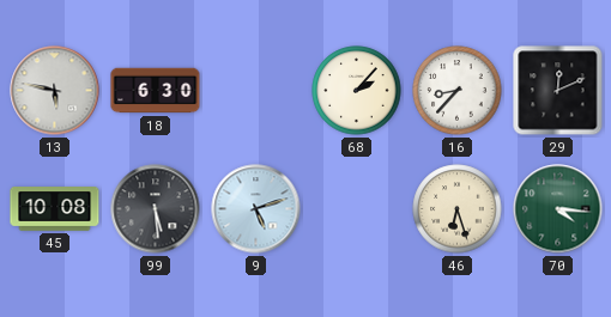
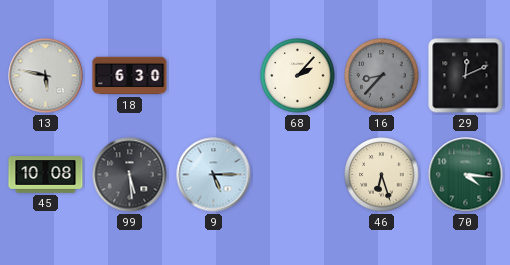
16 dial: white -> grey
9: 5:12 -> 5:15
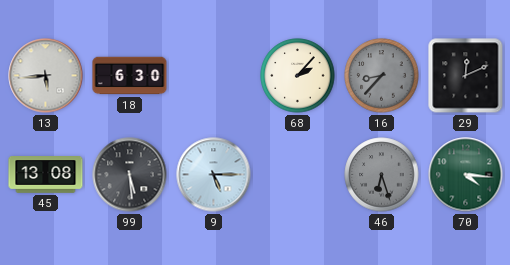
13: 5:47 -> 5:44
45: 10:08 -> 13:08
46 dial: cream -> grey
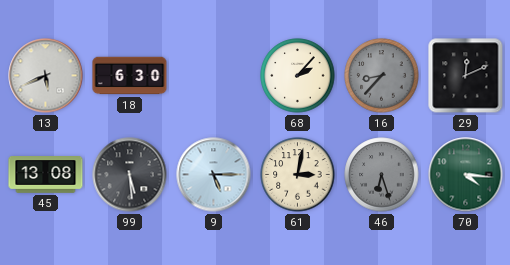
13: 5:44 -> 5:41
61: none -> 3:02
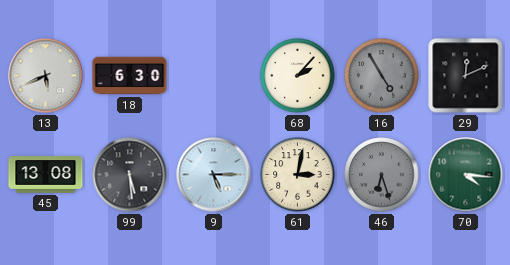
16: 8:37 -> 4:55
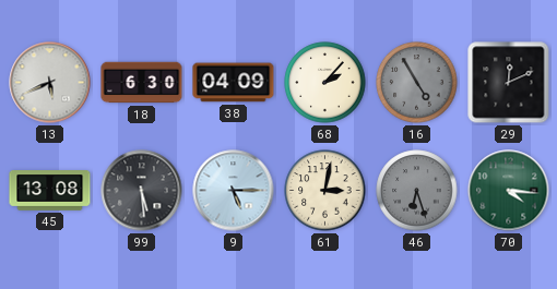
38: none -> 04:09
